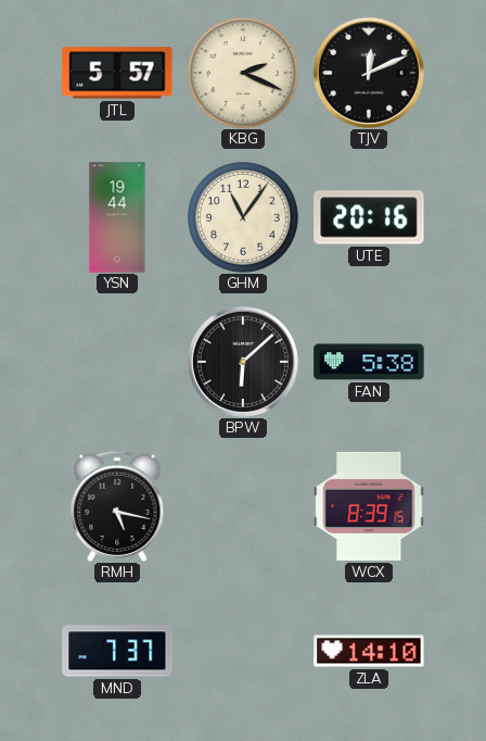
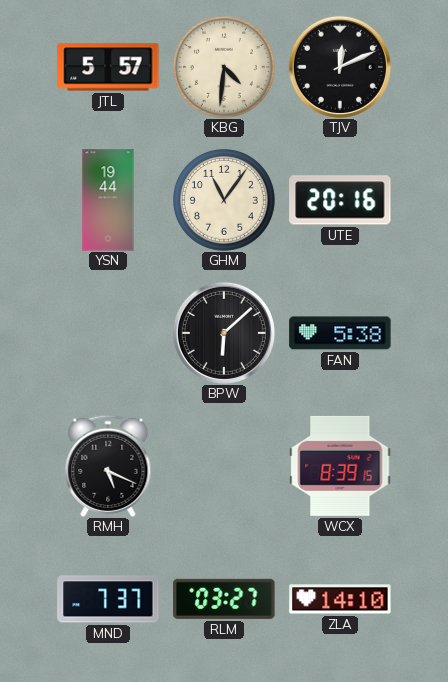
KBG: 2:19 -> 4:31
RMH: 5:17 -> 5:19
RLM: none -> 03:27
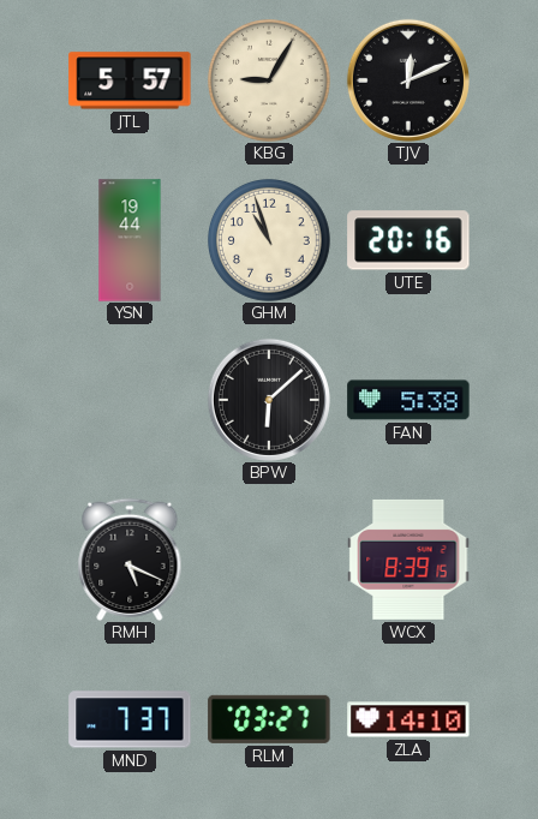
KBG: 4:31 -> 9:05
GHM: 11:06 -> 10:57
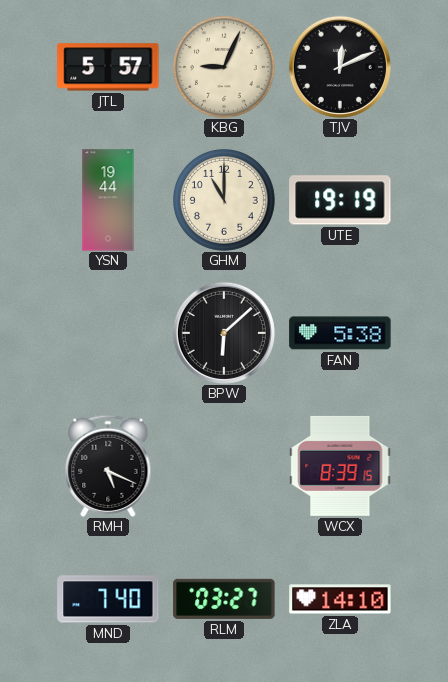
KBG: 9:05 -> 9:04
GHM: 10:57 -> 11:00
UTE: 20:16 -> 19:19
MND: 7:37 -> 7:40
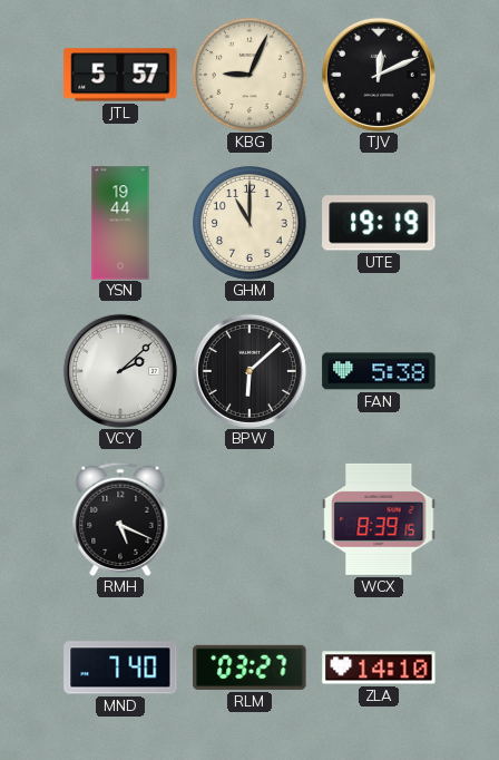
VCY: none -> 2:08
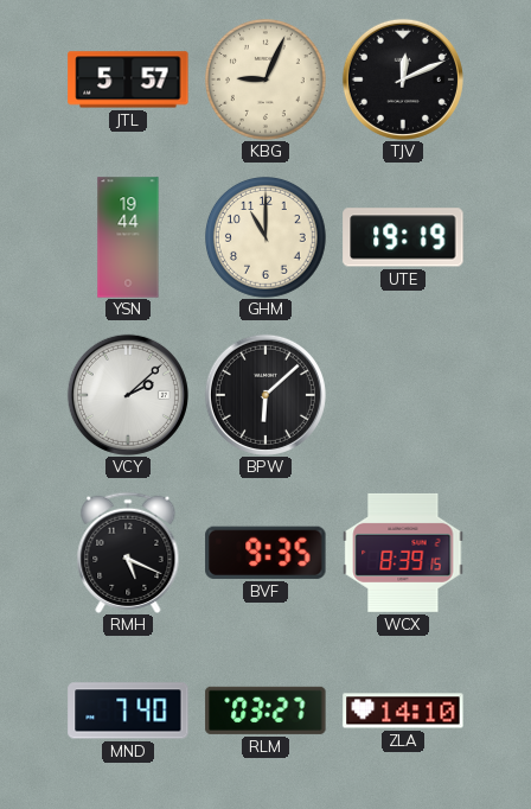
FAN: 5:38 -> none
BVF: none -> 9:35
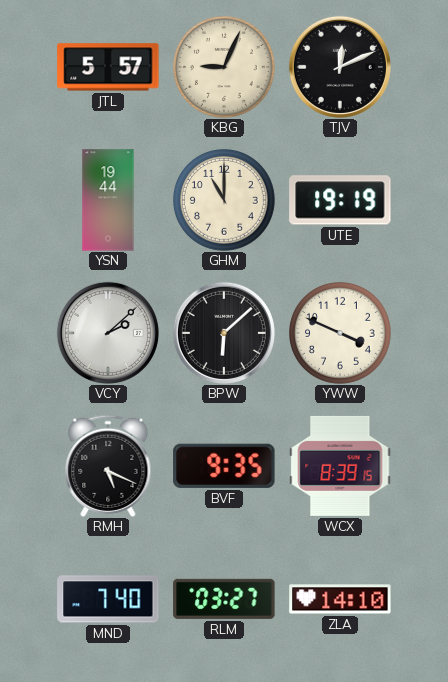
YWW: none -> 3:49
